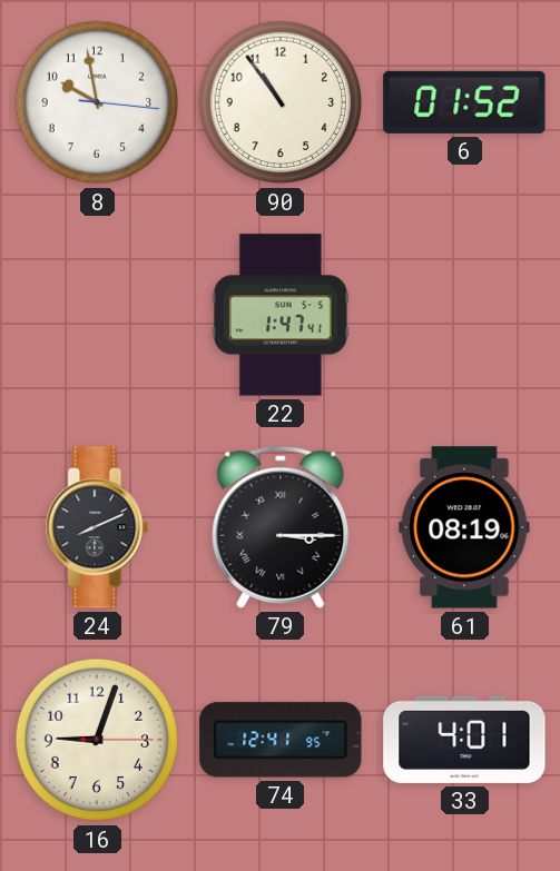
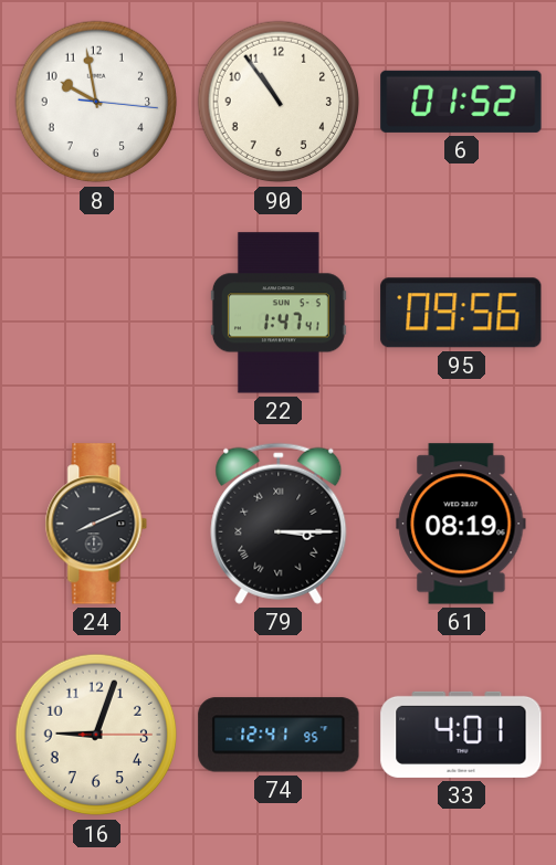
95: none -> 09:56
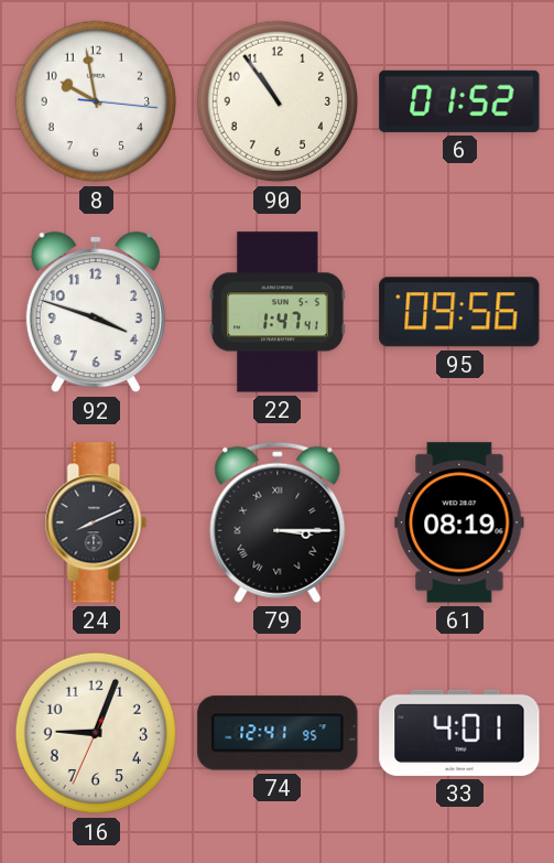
92: none -> 3:48
16: 9:03:15 -> 9:03:34
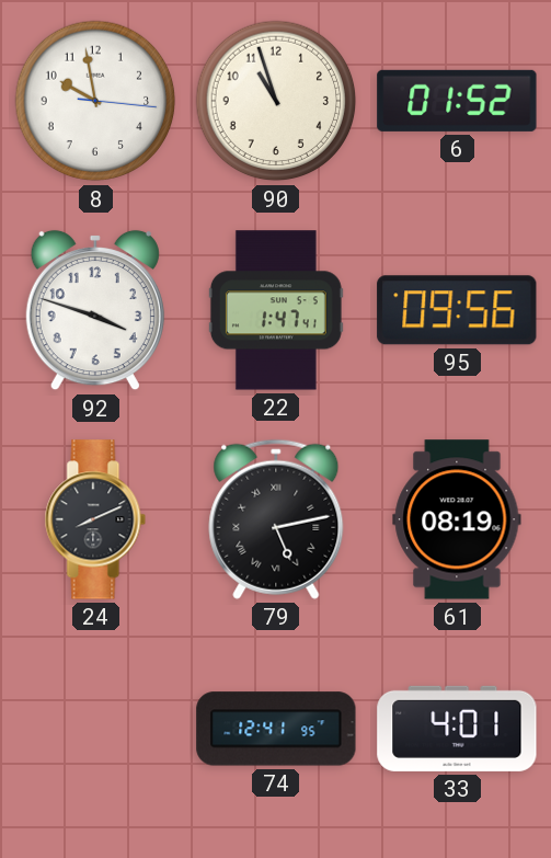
90: 10:54 -> 10:57
79: 3:15 -> 5:13
16: 9:03 -> none
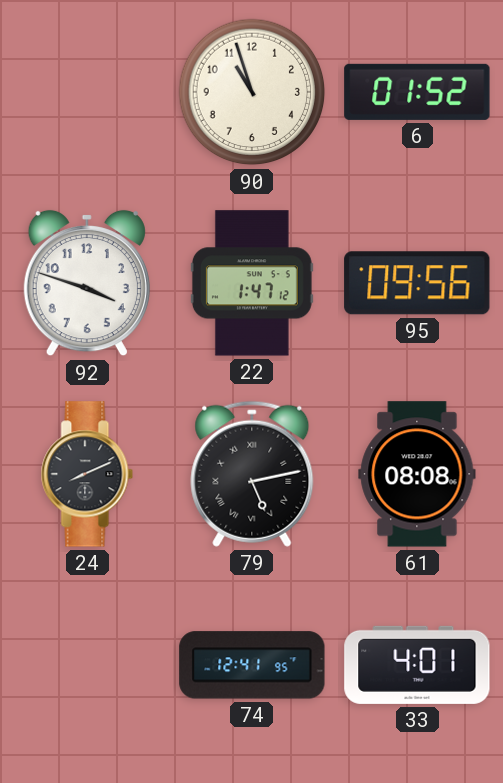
8: 9:58 -> none
22: 1:47:41 -> 1:47:12
61: 08:19 -> 08:08
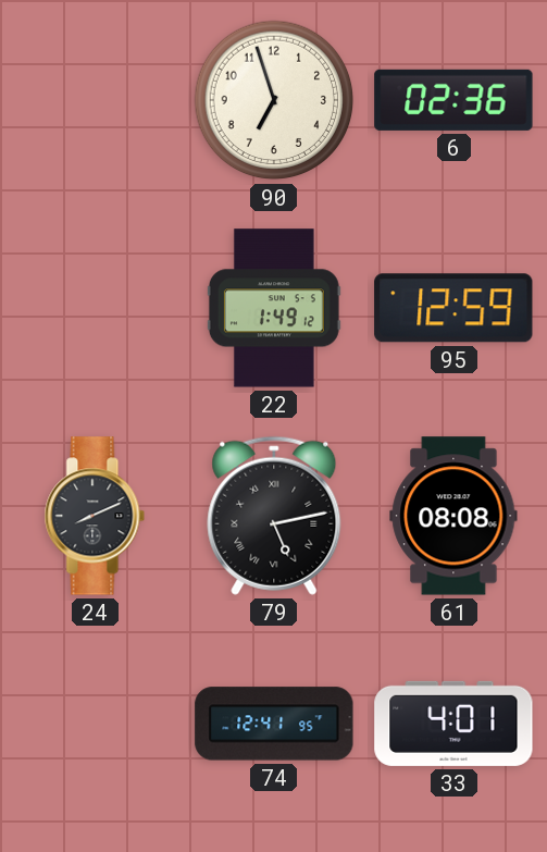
90: 10:57 -> 6:57
6: 01:52 -> 02:36
92: 3:48 -> none
22: 1:47 -> 1:49
95: 09:56 -> 12:59
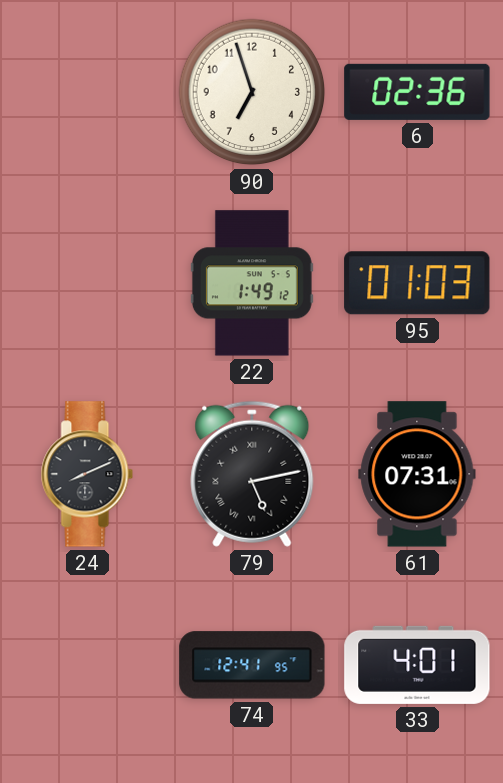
95: 12:59 -> 01:03
61: 08:08 -> 07:31
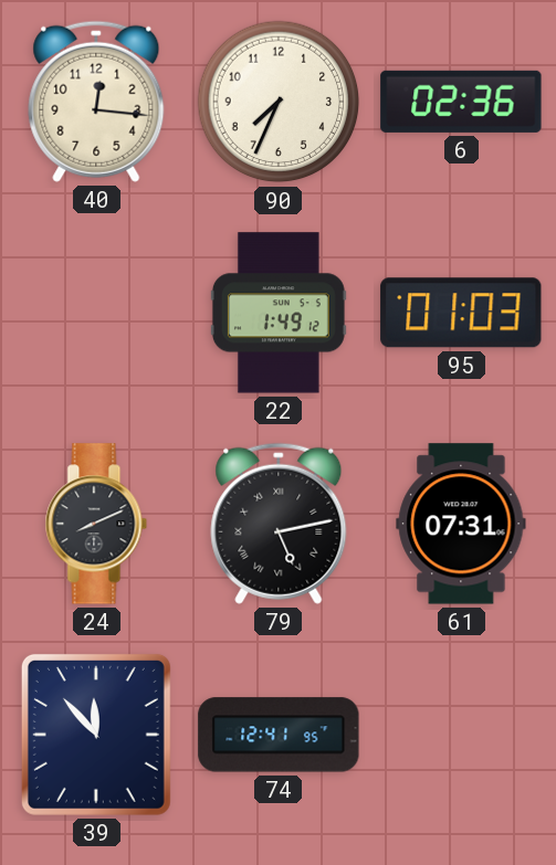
40: none -> 12:16
90: 6:57 -> 7:34
39: none -> 11:53
33: 4:01 -> none
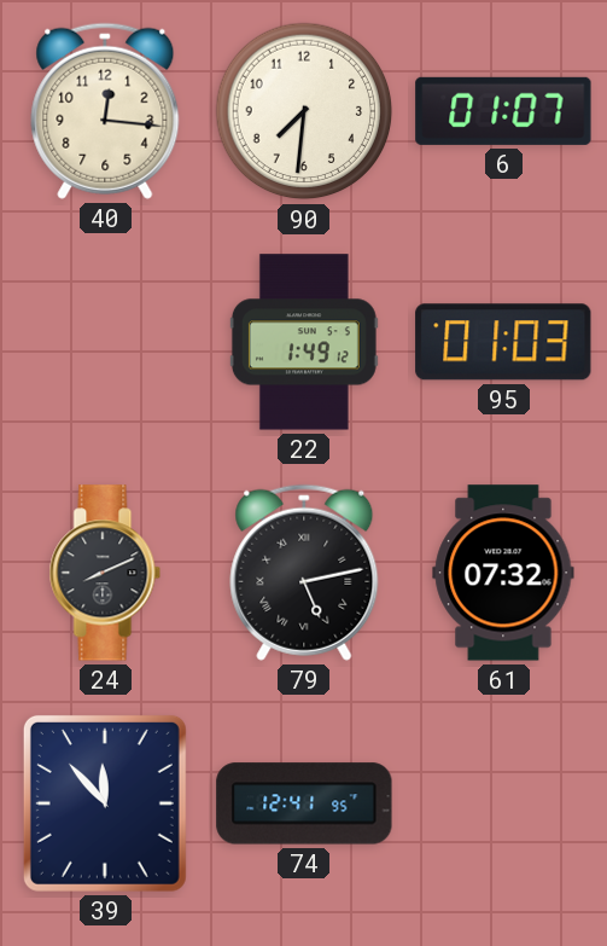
90: 7:34 -> 7:31
6: 02:36 -> 01:07
61: 07:31 -> 07:32
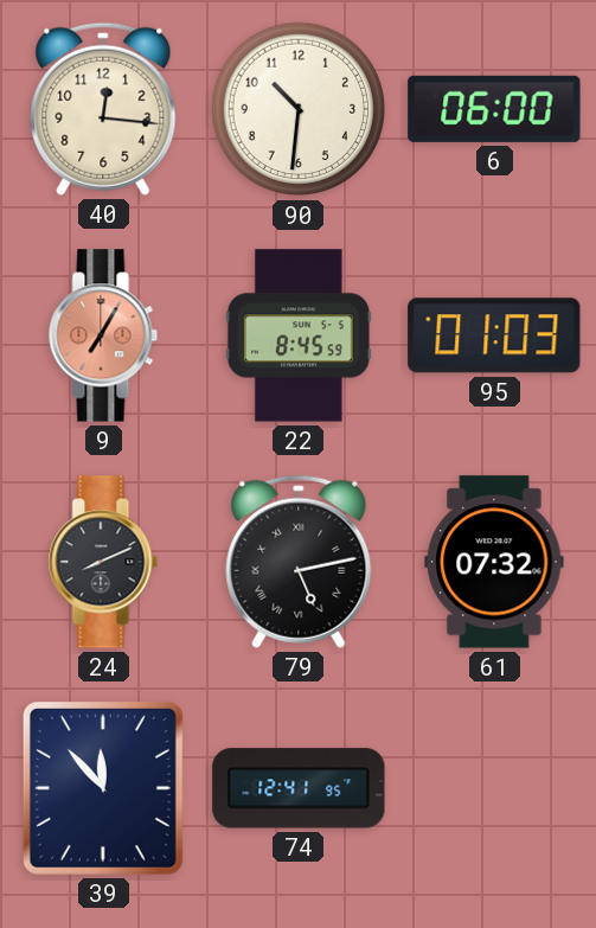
90: 7:31 -> 10:31
6: 01:07 -> 06:00
9: none -> 7:05
22: 1:49 -> 8:45
